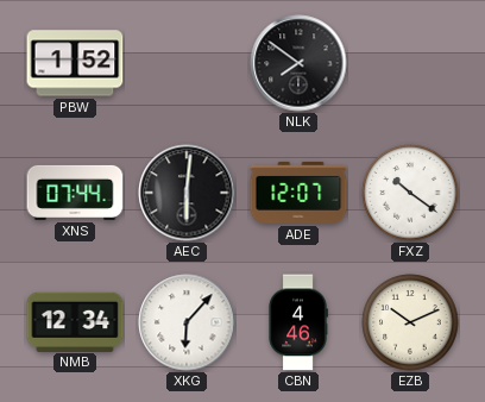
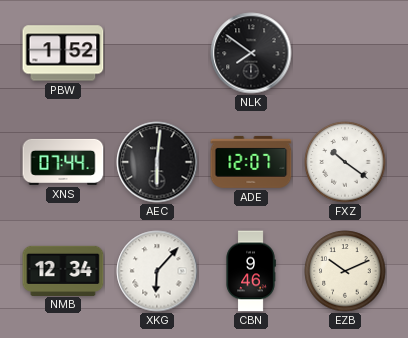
CBN: 4:46 -> 9:46
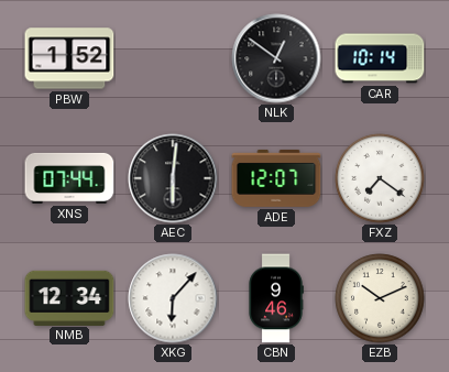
NLK: 7:51 -> 12:51
CAR: none -> 10:14
FXZ: 10:21 -> 7:21
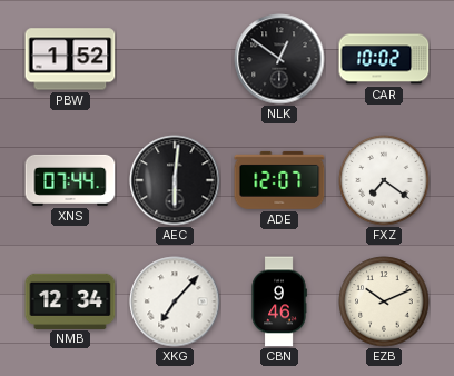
CAR: 10:14 -> 10:02
XKG: 6:07 -> 7:07
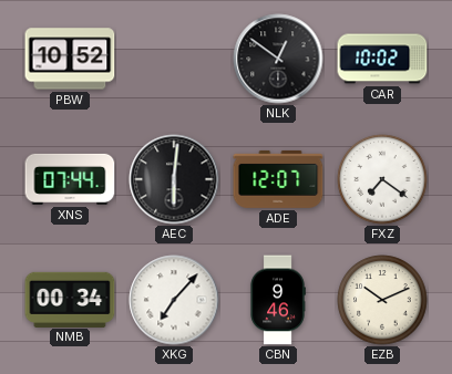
PBW: 1:52 -> 10:52
NMB: 12:34 -> 00:34
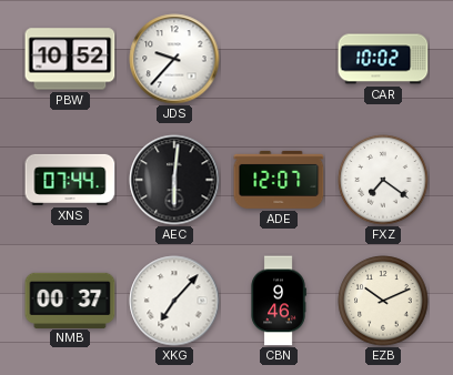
JDS: none -> 9:37
NLK: 12:51 -> none
NMB: 00:34 -> 00:37
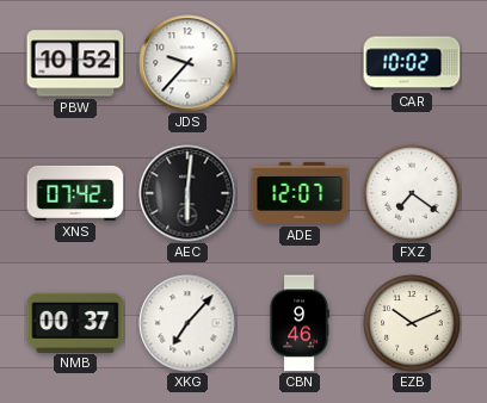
XNS: 07:44 -> 07:42
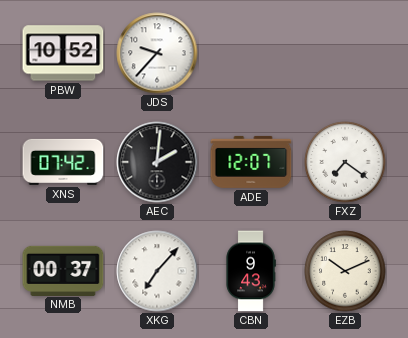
CAR: 10:02 -> none
AEC: 6:01 -> 2:01
CBN: 9:46 -> 9:43
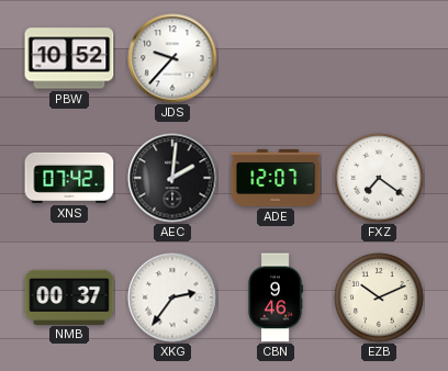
XKG: 7:07 -> 2:36
CBN: 9:43 -> 9:46
